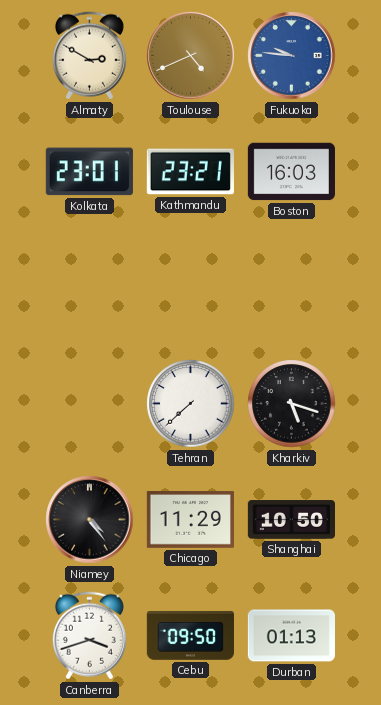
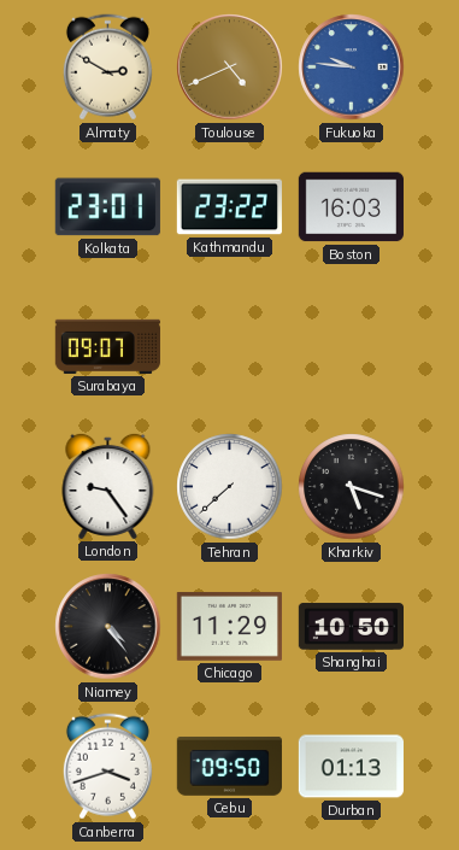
Kathmandu: 23:21 -> 23:22
Surabaya: none -> 09:07
London: none -> 9:24
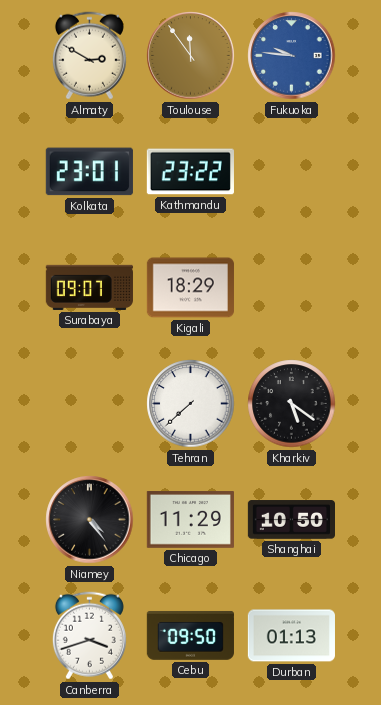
Toulouse: 4:41 -> 11:54
Boston: 16:03 -> none
Kigali: none -> 18:29
London: 9:24 -> none
Kharkiv: 5:18 -> 5:21
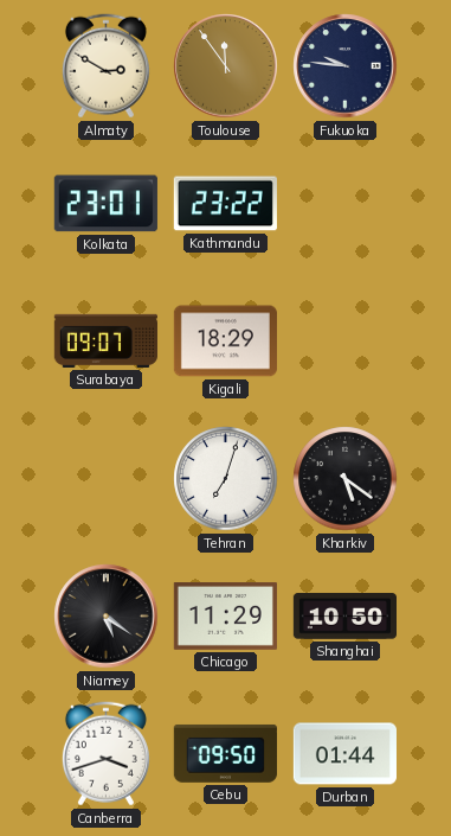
Fukuoka dial: blue -> navy
Tehran: 7:38 -> 7:03
Niamey: 4:24 -> 5:21
Durban: 01:13 -> 01:44
